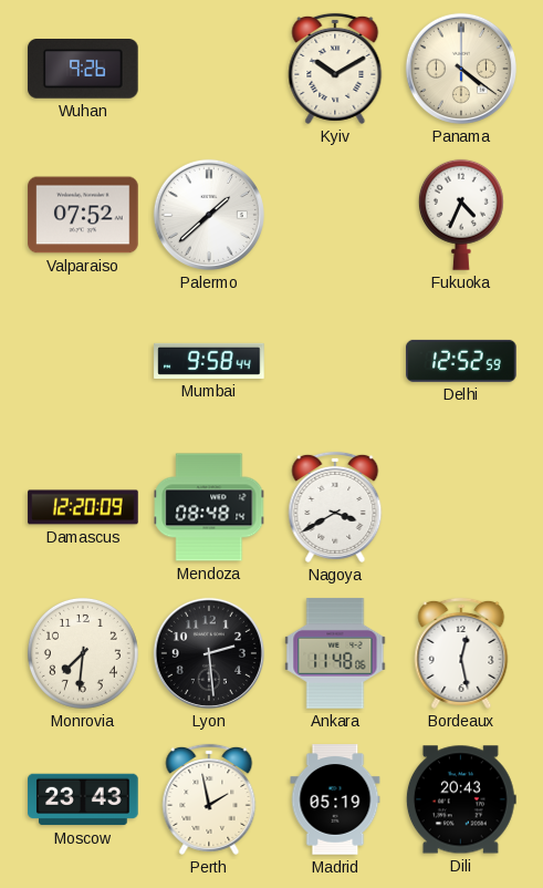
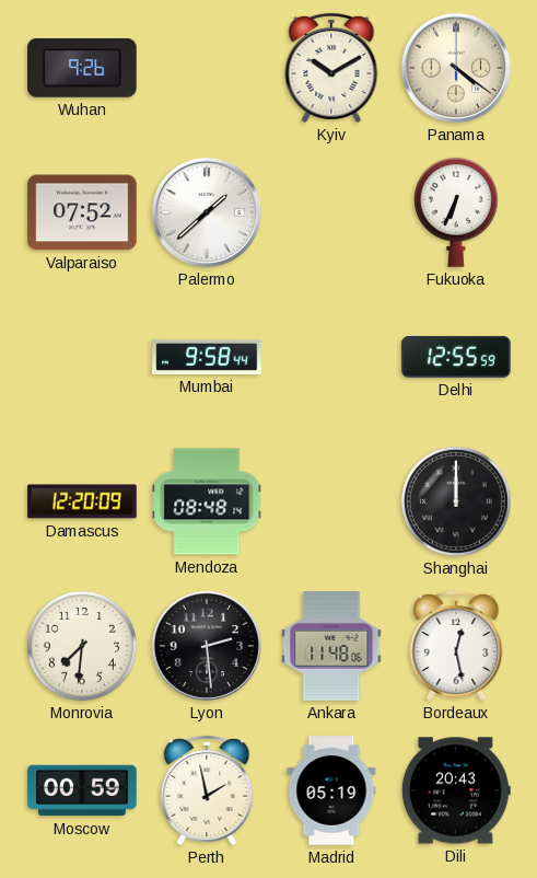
Fukuoka: 4:34 -> 6:34
Delhi: 12:52 -> 12:55
Nagoya: 3:40 -> none
Shanghai: none -> 12:00
Moscow: 23:43 -> 00:59
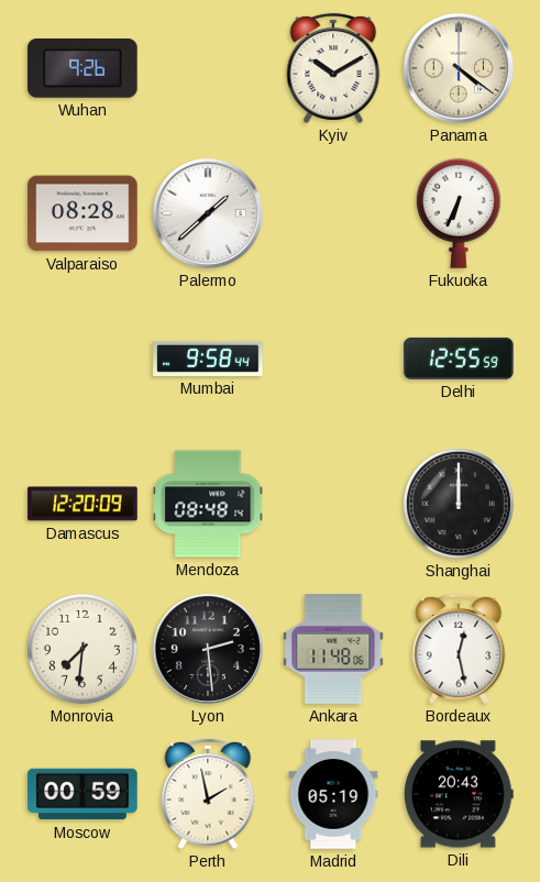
Valparaiso: 07:52 -> 08:28
